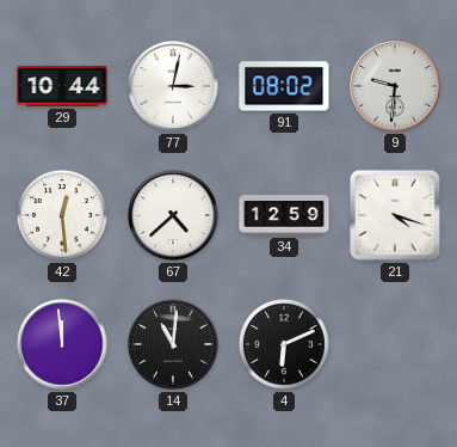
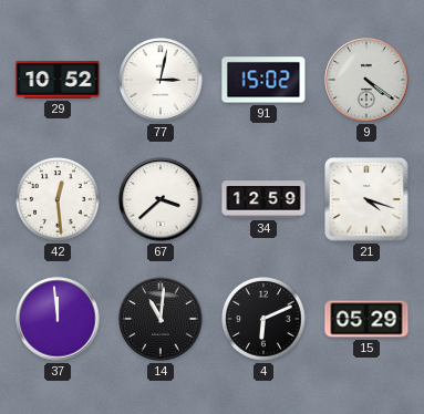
29: 10:44 -> 10:52
91: 08:02 -> 15:02
9: 9:31 -> 4:21
67: 4:38 -> 3:38
15: none -> 05:29
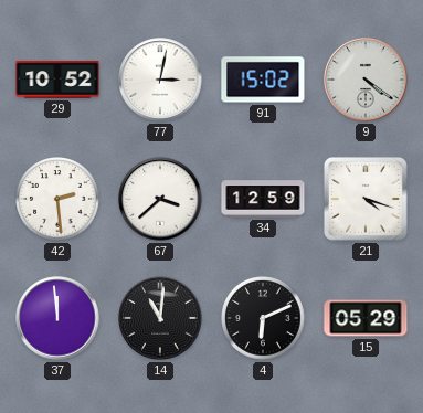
42: 12:29 -> 2:29
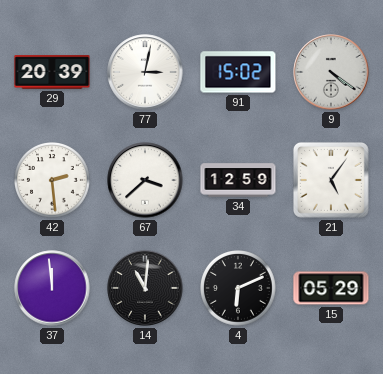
29: 10:52 -> 20:39
21: 4:18 -> 5:06
